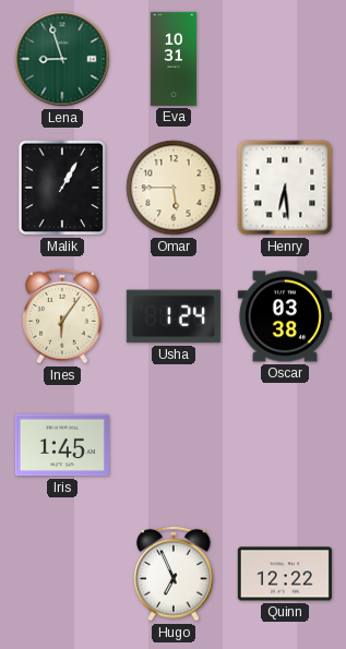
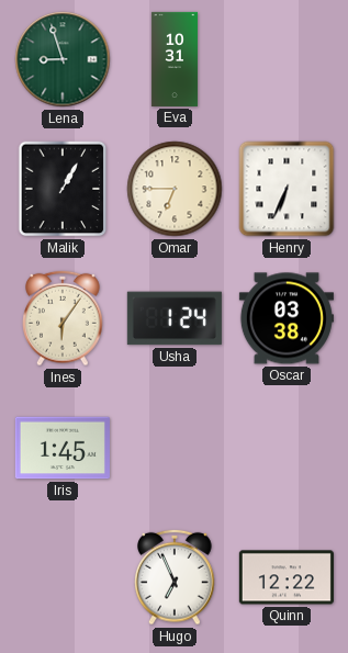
Omar: 5:45 -> 6:45
Henry: 6:29 -> 6:34
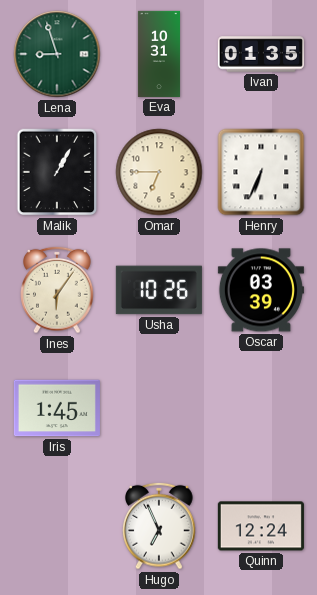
Ivan: none -> 01:35
Usha: 1:24 -> 10:26
Oscar: 03:38 -> 03:39
Quinn: 12:22 -> 12:24
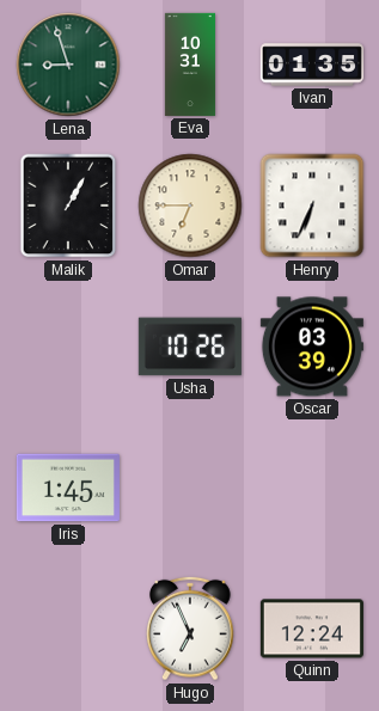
Ines: 6:06 -> none
